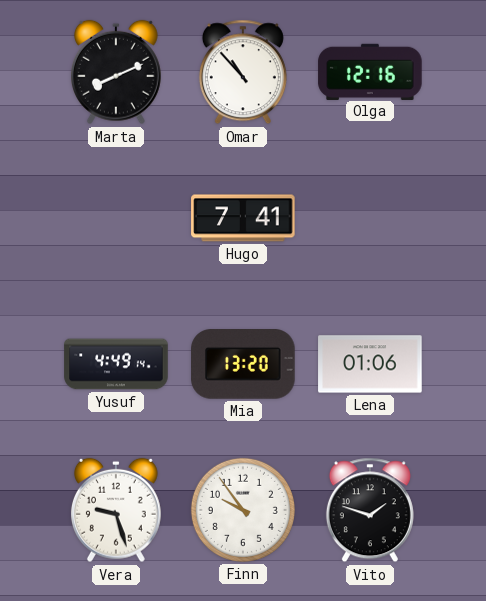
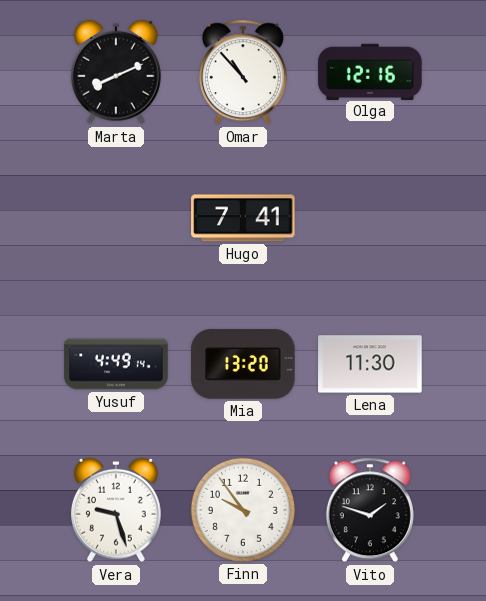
Lena: 01:06 -> 11:30
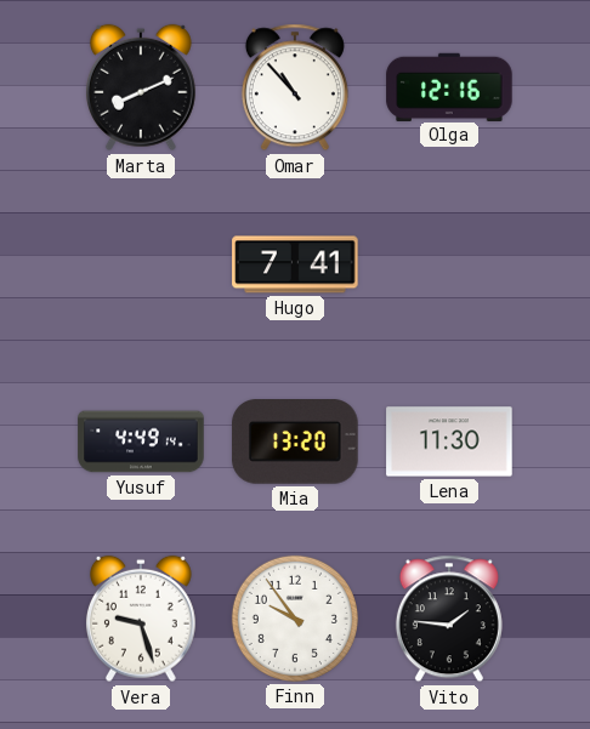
Vito: 1:48 -> 1:46
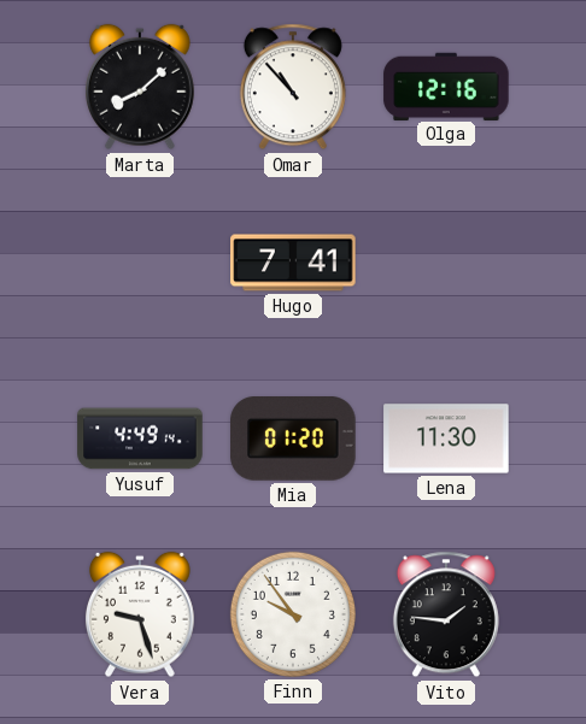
Marta: 8:11 -> 8:08
Mia: 13:20 -> 01:20
